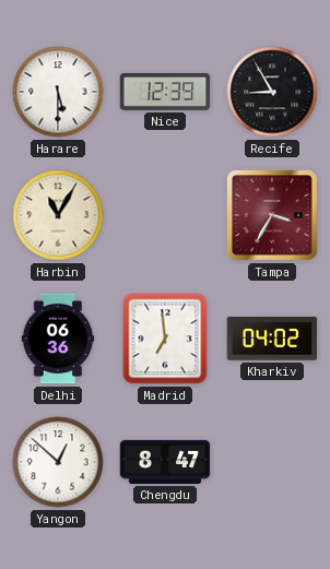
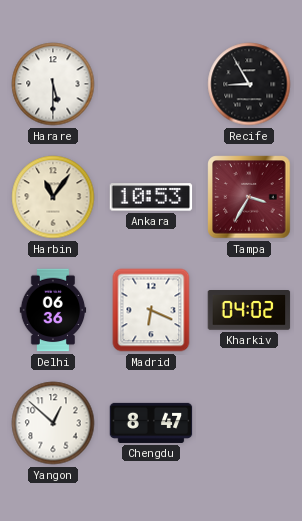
Nice: 12:39 -> none
Harbin: 11:05 -> 11:06
Ankara: none -> 10:53
Madrid: 6:59 -> 6:19
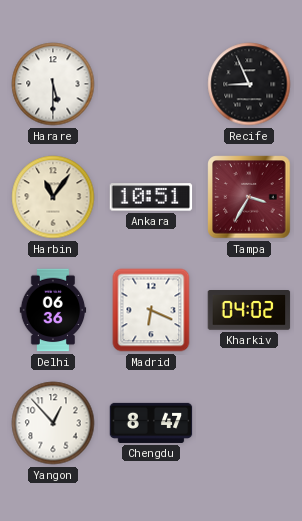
Recife: 8:55 -> 8:56
Ankara: 10:53 -> 10:51
Yangon: 12:52 -> 12:53
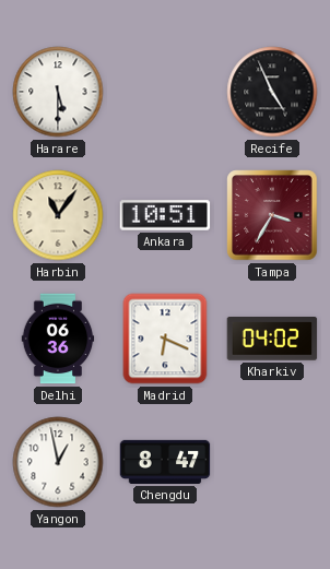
Recife: 8:56 -> 4:56
Yangon: 12:53 -> 12:58
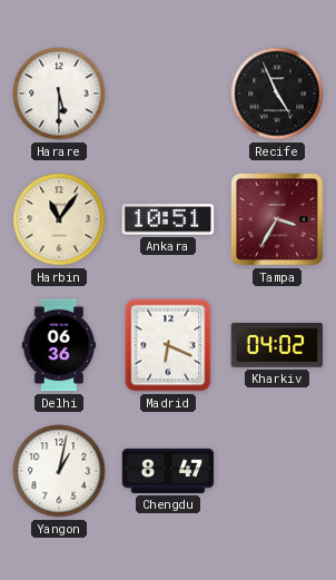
Yangon: 12:58 -> 1:02
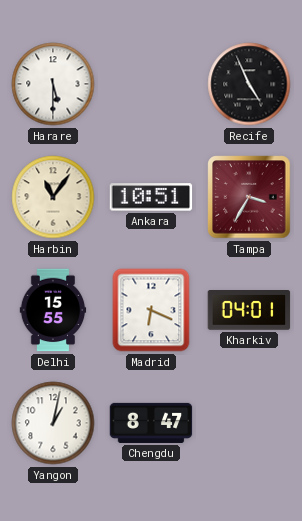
Delhi: 06:36 -> 15:55
Kharkiv: 04:02 -> 04:01
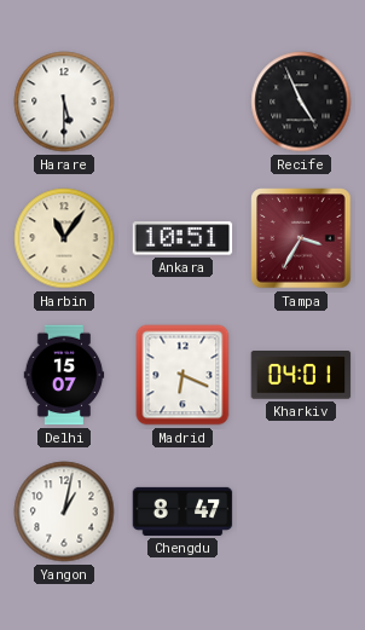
Delhi: 15:55 -> 15:07
